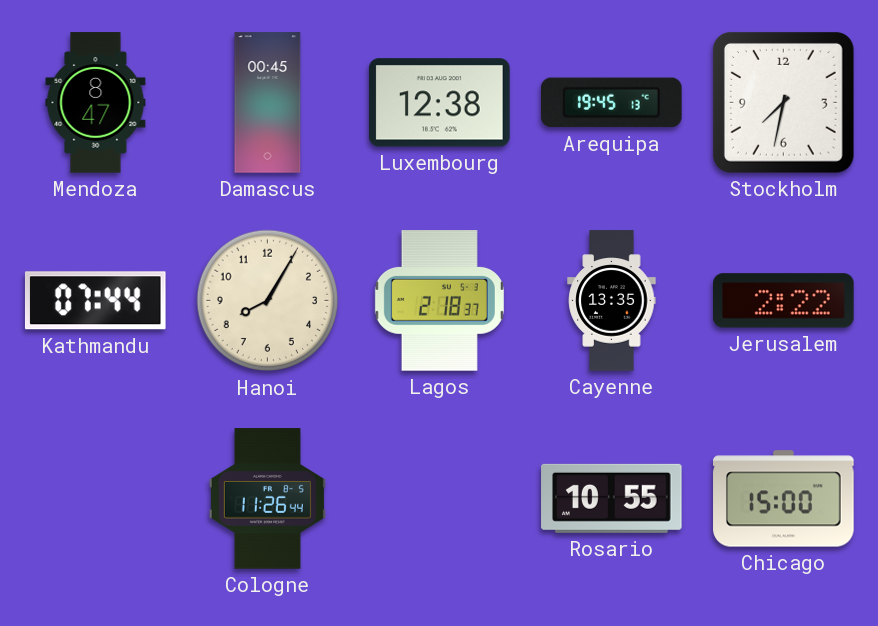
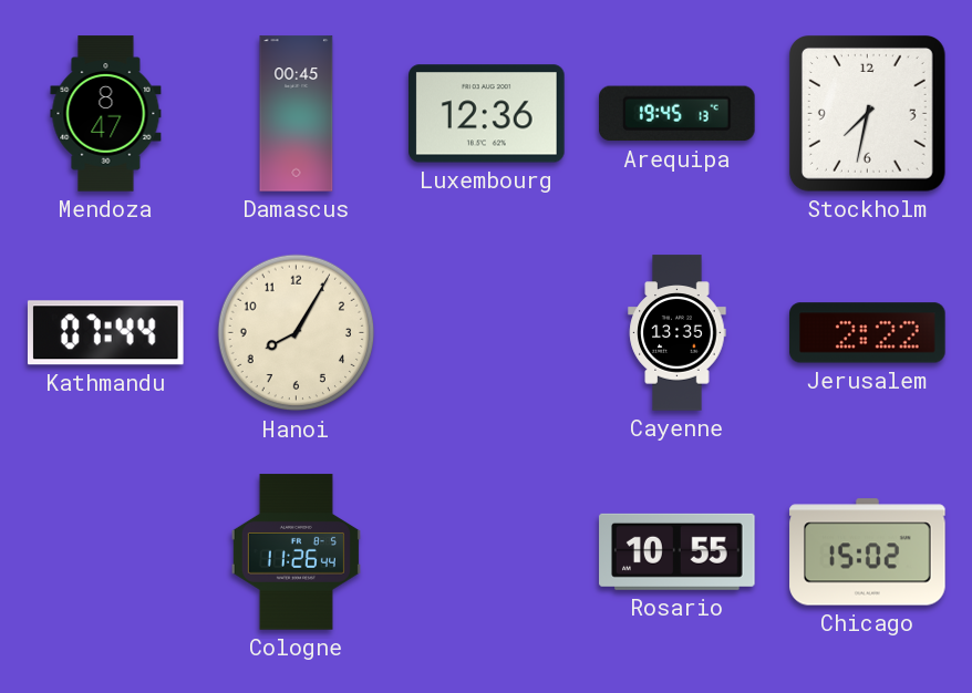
Luxembourg: 12:38 -> 12:36
Lagos: 2:18 -> none
Chicago: 15:00 -> 15:02
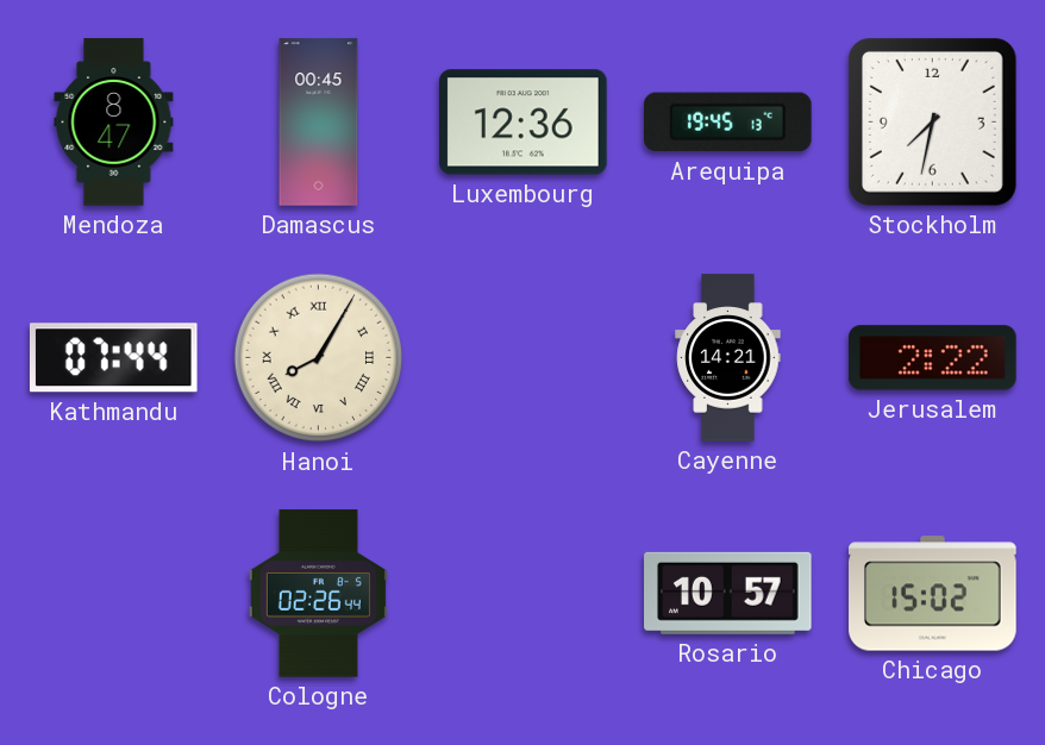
Hanoi numerals: Arabic -> Roman
Cayenne: 13:35 -> 14:21
Cologne: 11:26 -> 02:26
Rosario: 10:55 -> 10:57
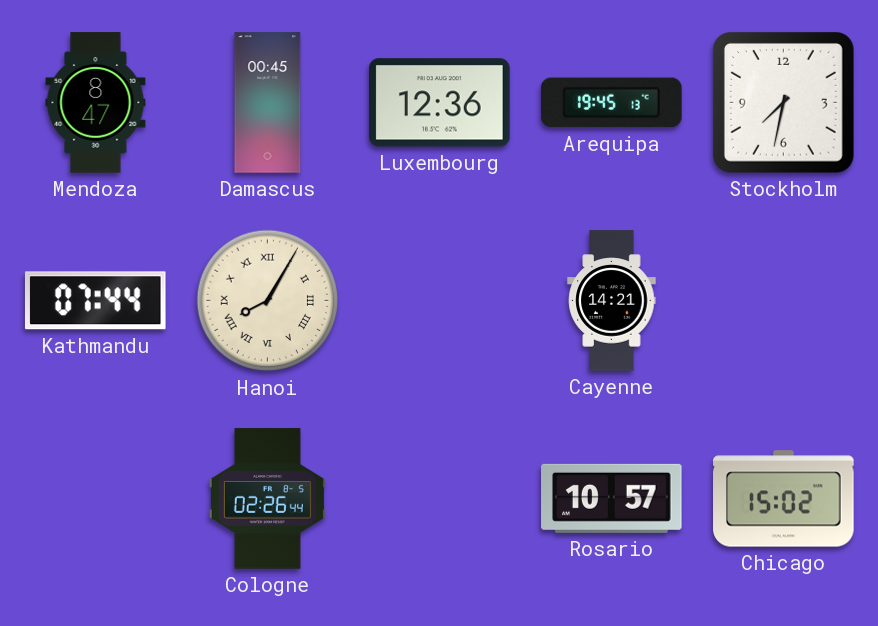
Jerusalem: 2:22 -> none
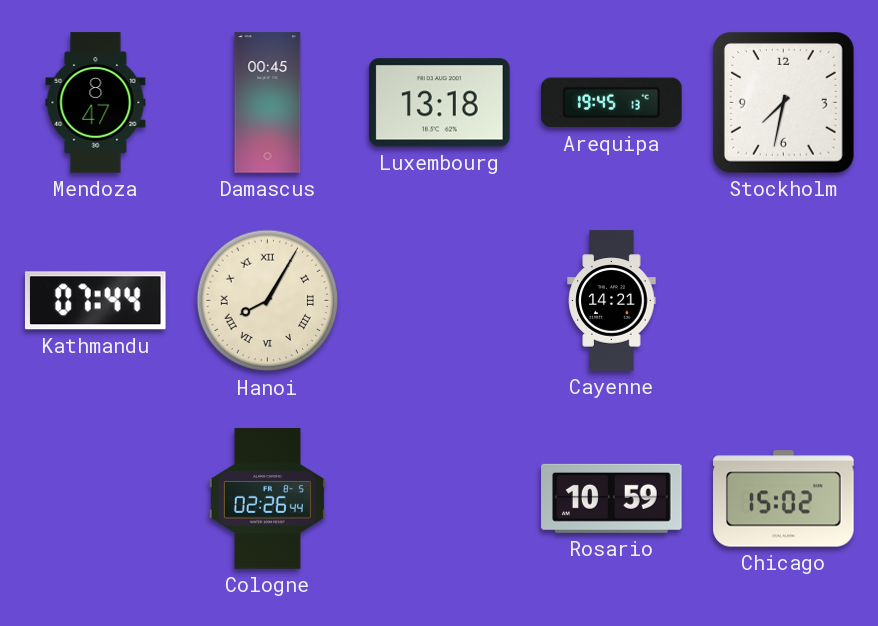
Luxembourg: 12:36 -> 13:18
Rosario: 10:57 -> 10:59
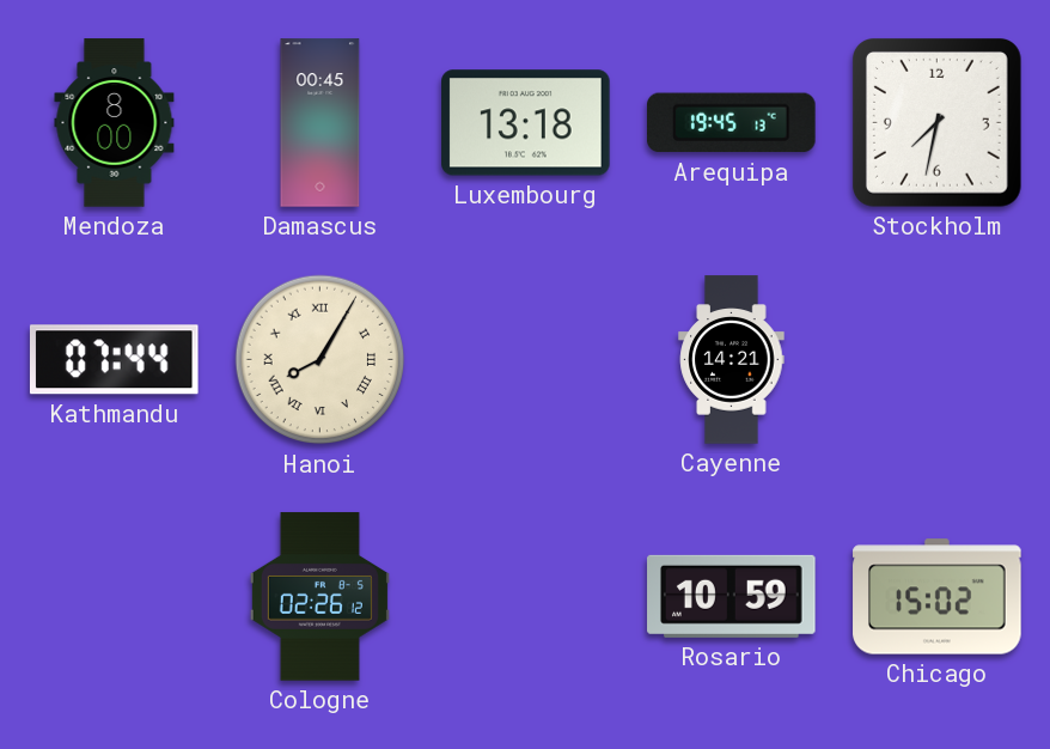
Mendoza: 8:47 -> 8:00
Cologne: 02:26:44 -> 02:26:12
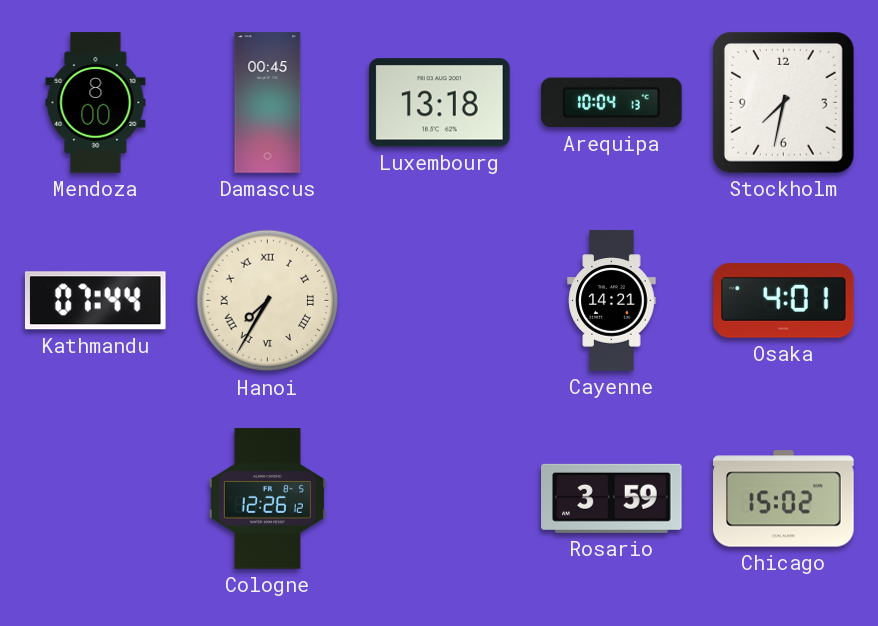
Arequipa: 19:45 -> 10:04
Hanoi: 8:05 -> 7:35
Osaka: none -> 4:01
Cologne: 02:26 -> 12:26
Rosario: 10:59 -> 3:59
